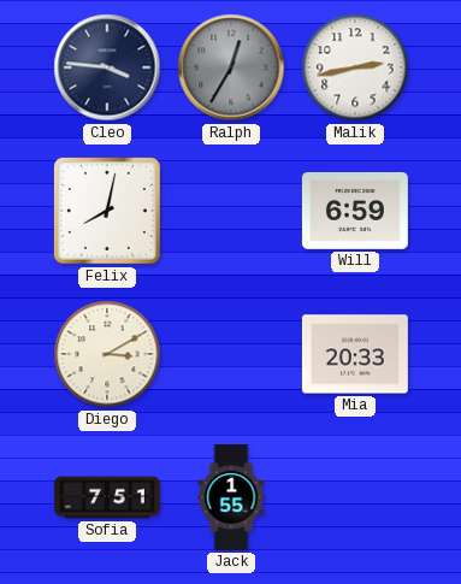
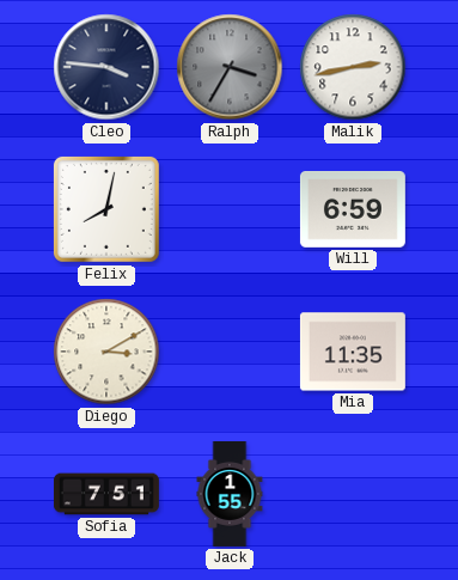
Ralph: 12:35 -> 3:35
Mia: 20:33 -> 11:35
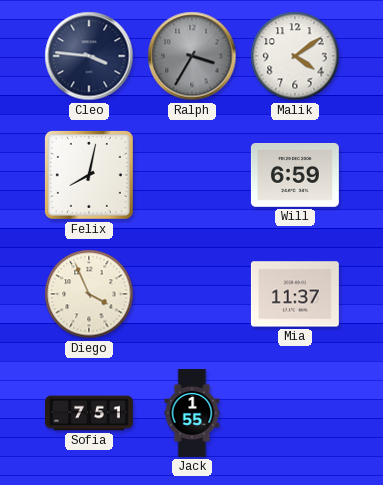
Malik: 2:43 -> 4:09
Diego: 3:10 -> 3:56
Mia: 11:35 -> 11:37
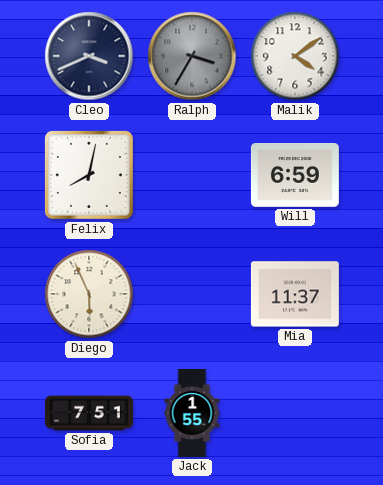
Cleo: 3:46 -> 3:41
Diego: 3:56 -> 5:56
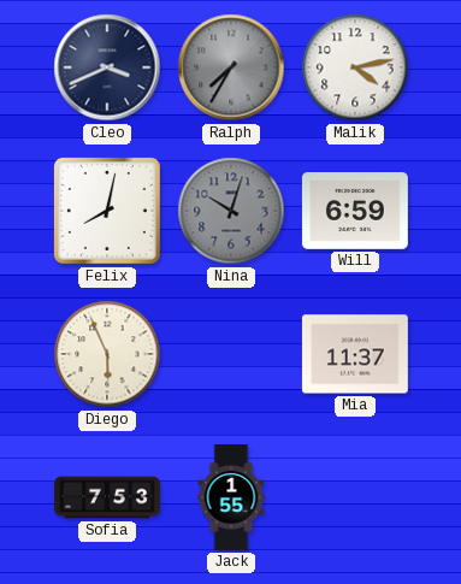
Ralph: 3:35 -> 7:35
Malik: 4:09 -> 4:13
Nina: none -> 10:03
Sofia: 7:51 -> 7:53
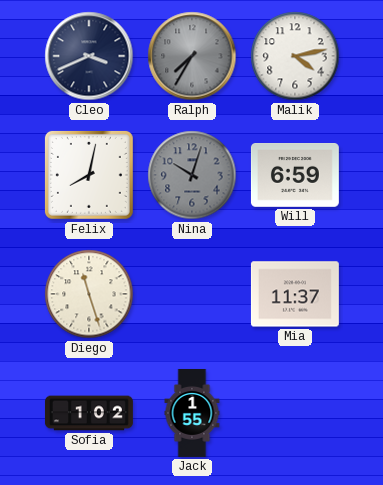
Diego: 5:56 -> 11:27
Sofia: 7:53 -> 1:02
